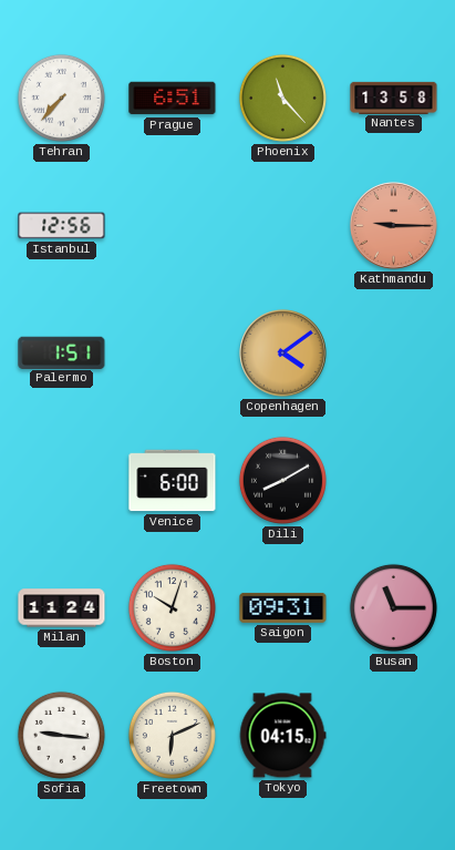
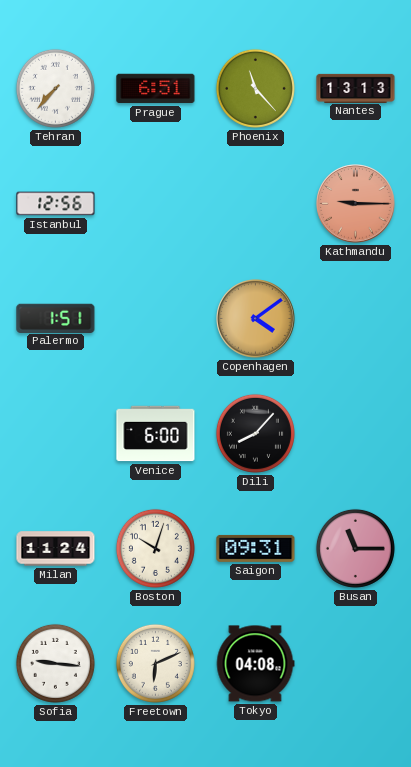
Nantes: 13:58 -> 13:13
Dili: 8:10 -> 8:07
Tokyo: 04:15 -> 04:08
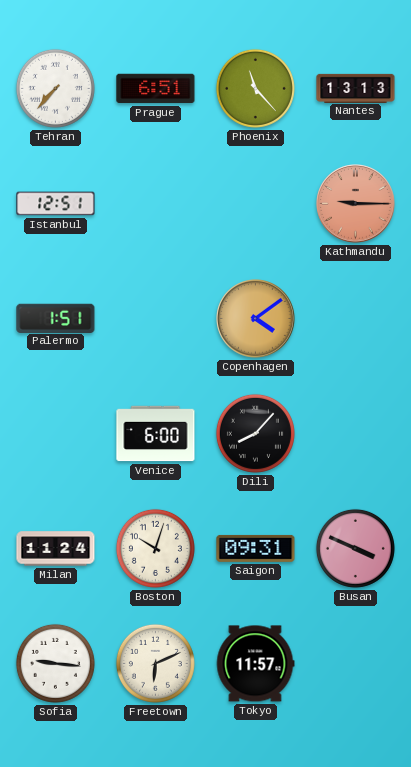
Istanbul: 12:56 -> 12:51
Busan: 11:15 -> 3:49
Tokyo: 04:08 -> 11:57
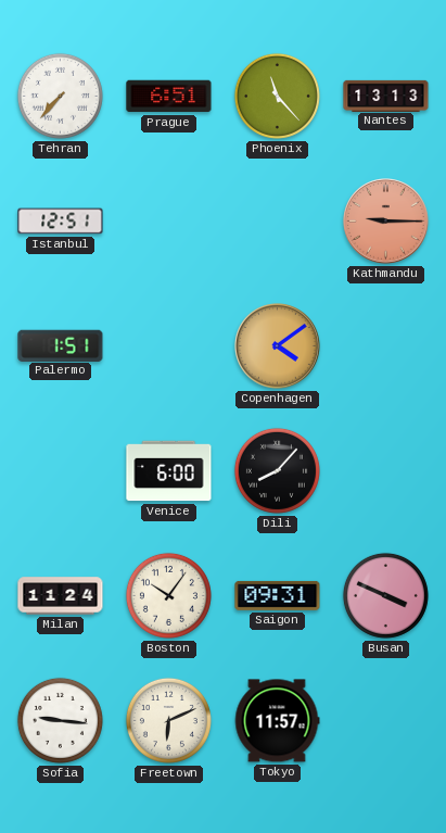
Boston: 10:03 -> 10:06
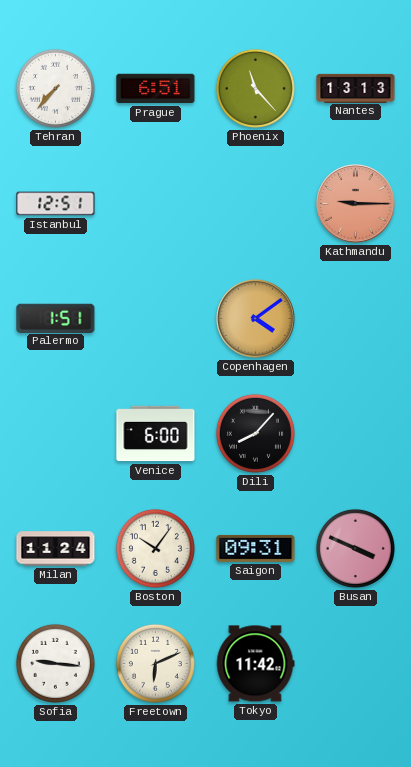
Tokyo: 11:57 -> 11:42
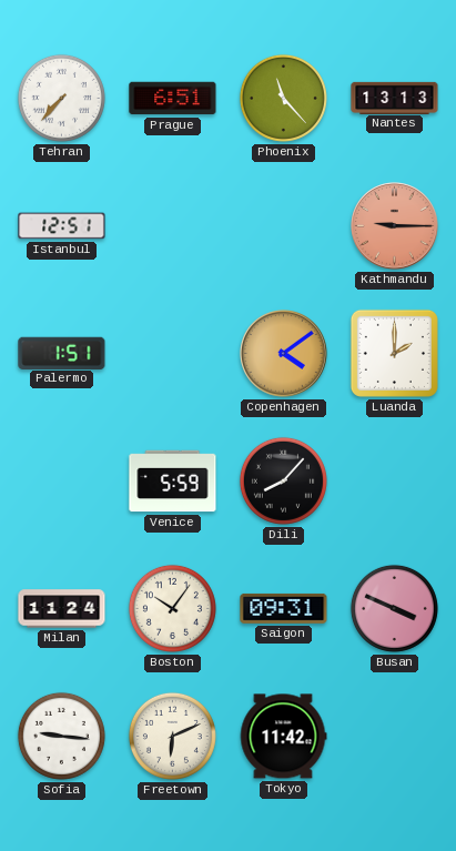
Luanda: none -> 2:00
Venice: 6:00 -> 5:59
